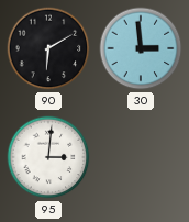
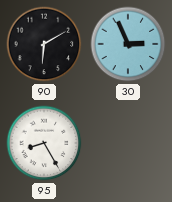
30: 2:59 -> 2:56
95: 3:01 -> 8:25
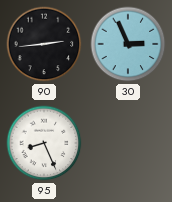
90: 6:10 -> 2:44
95: 8:25 -> 8:26
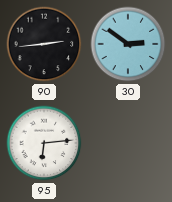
30: 2:56 -> 2:51
95: 8:26 -> 6:14
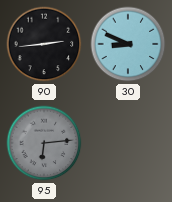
30: 2:51 -> 8:49
95 dial: white -> grey
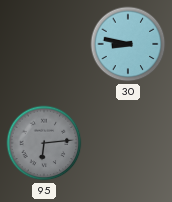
90: 2:44 -> none
30: 8:49 -> 8:47
